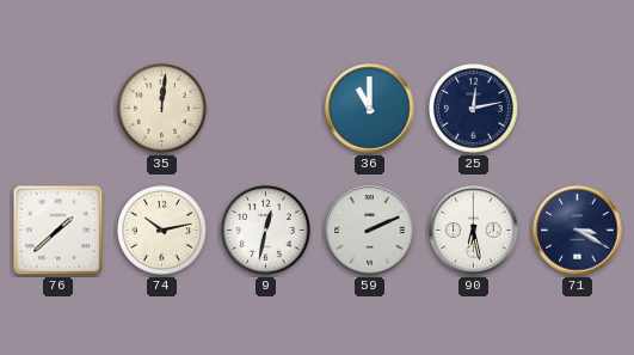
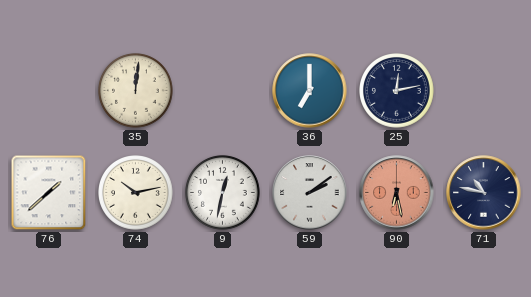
36: 11:00 -> 7:00
59: 2:11 -> 2:09
90 dial: white -> salmon
71: 3:20 -> 10:47
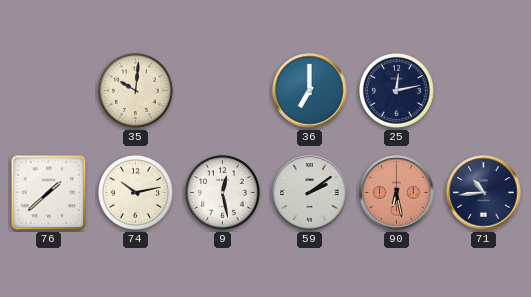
35: 12:01 -> 10:01
9: 12:32 -> 12:28
71: 10:47 -> 10:44
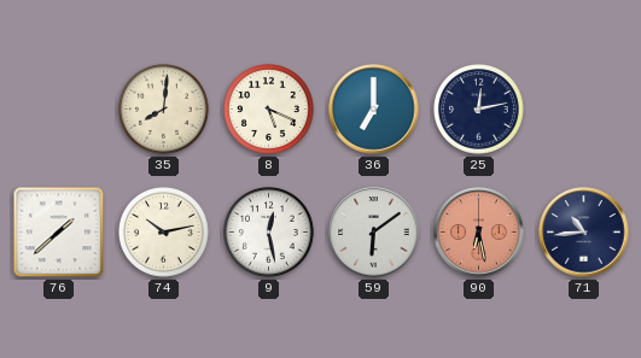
35: 10:01 -> 8:01
8: none -> 5:19
59: 2:09 -> 6:09
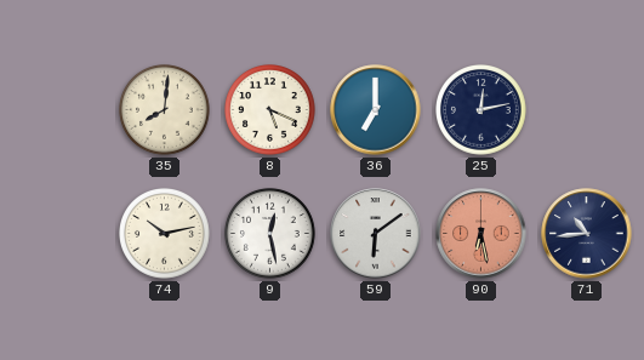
76: 1:38 -> none
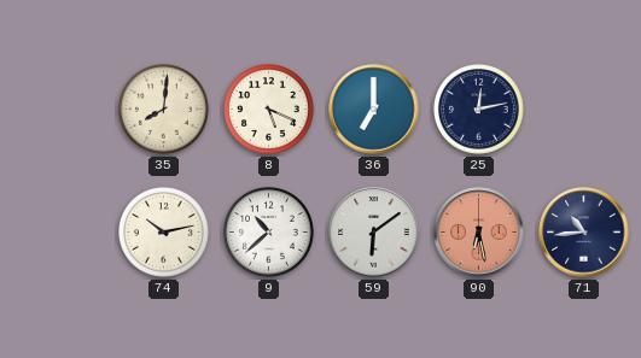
9: 12:28 -> 10:38
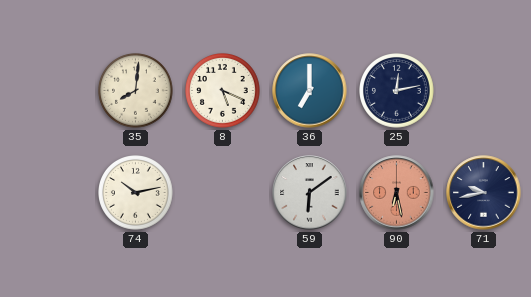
9: 10:38 -> none
71: 10:44 -> 9:43
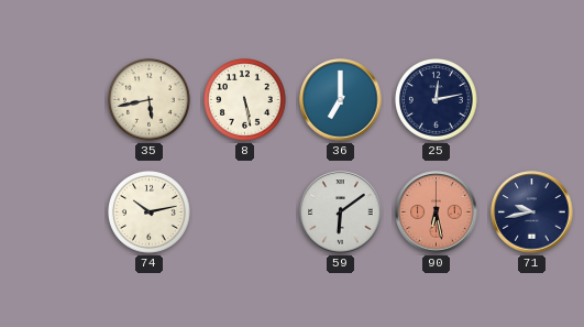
35: 8:01 -> 5:43
8: 5:19 -> 5:28
